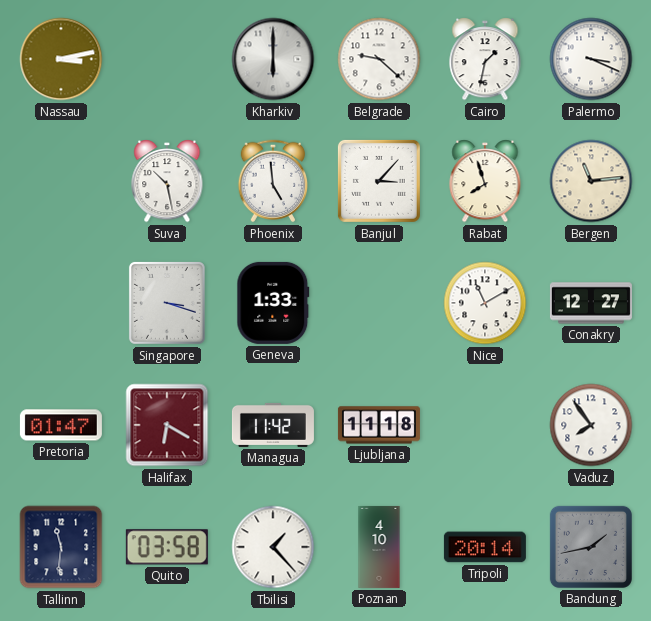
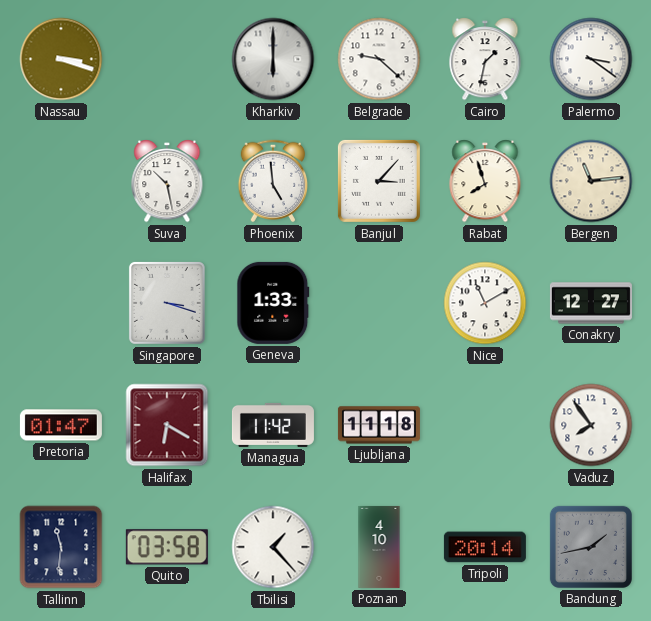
Nassau: 3:13 -> 3:18
Palermo: 3:19 -> 3:21
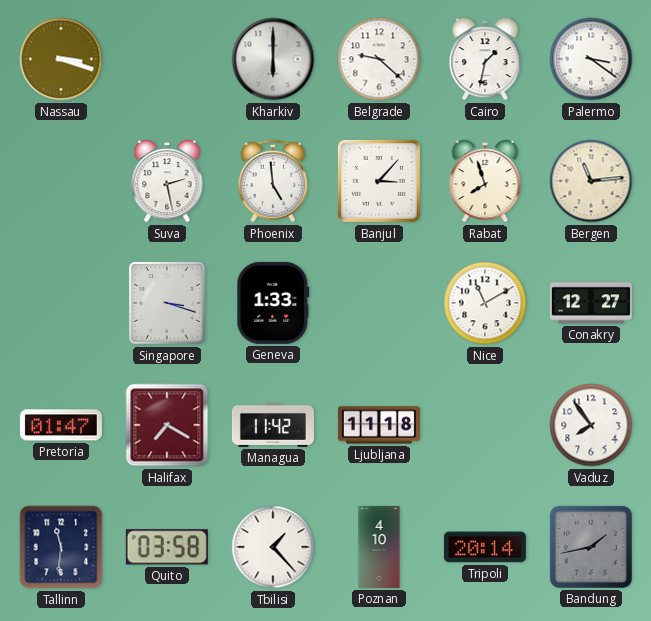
Suva: 10:28 -> 2:28
Halifax: 6:20 -> 7:20
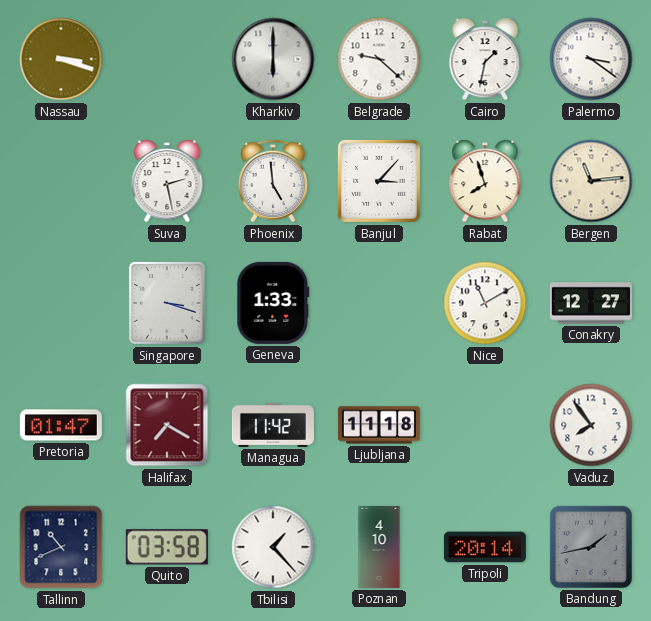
Tallinn: 11:31 -> 10:41
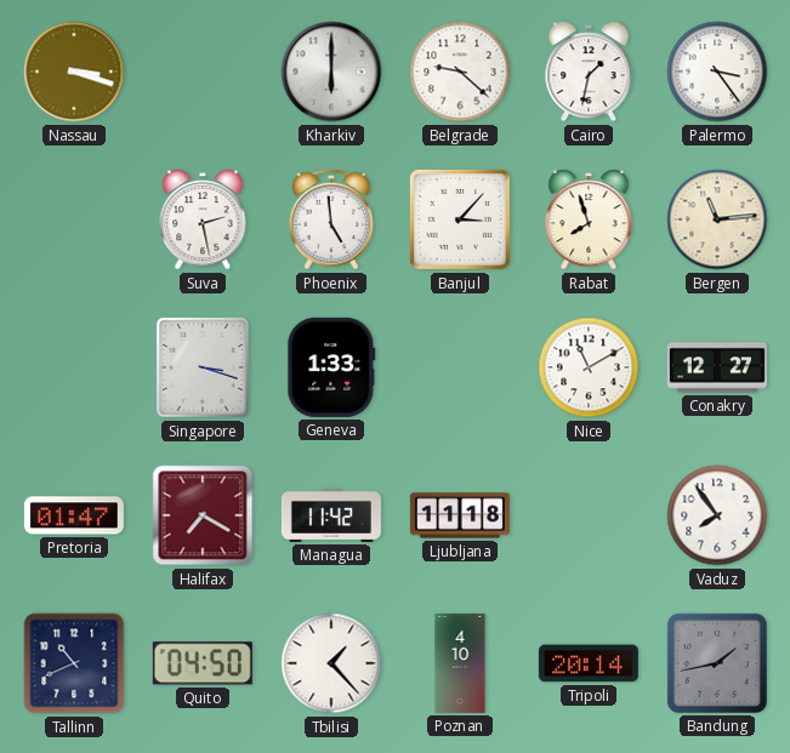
Palermo: 3:21 -> 3:24
Quito: 03:58 -> 04:50
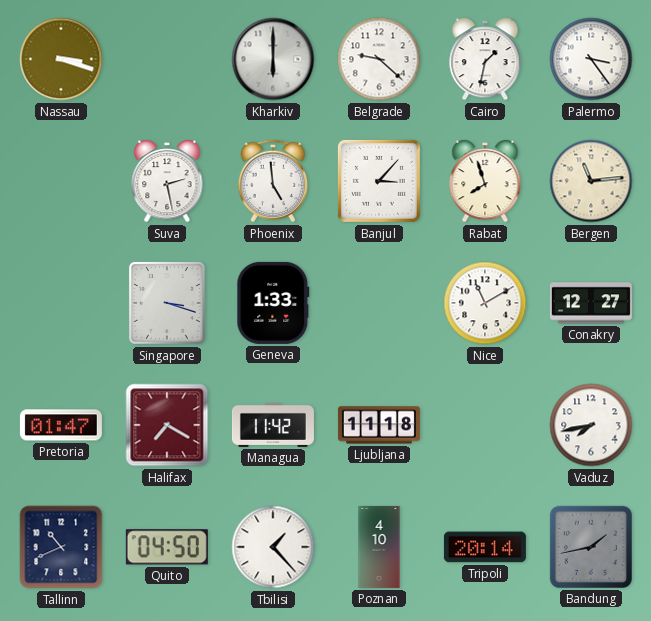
Vaduz: 7:54 -> 7:43
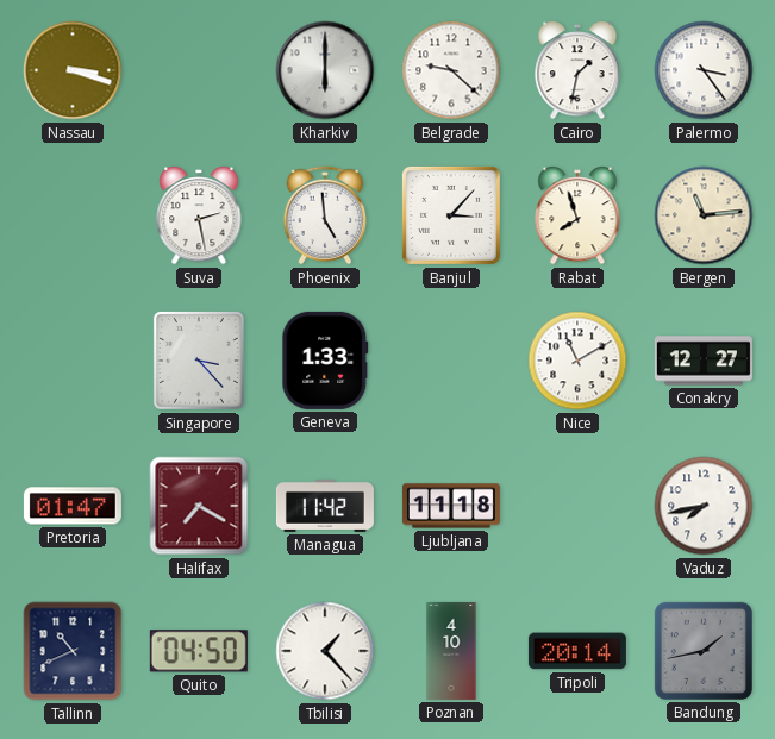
Singapore: 3:18 -> 3:23
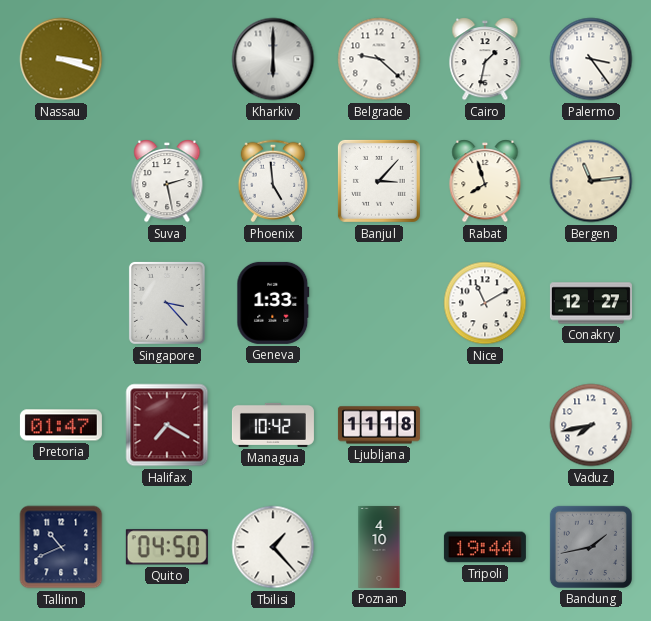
Managua: 11:42 -> 10:42
Tripoli: 20:14 -> 19:44
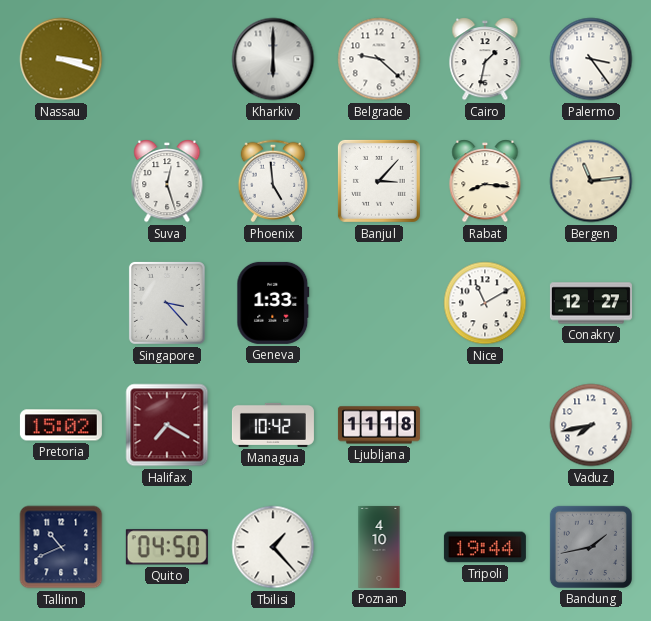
Suva: 2:28 -> 12:27
Rabat: 7:57 -> 8:16
Pretoria: 01:47 -> 15:02
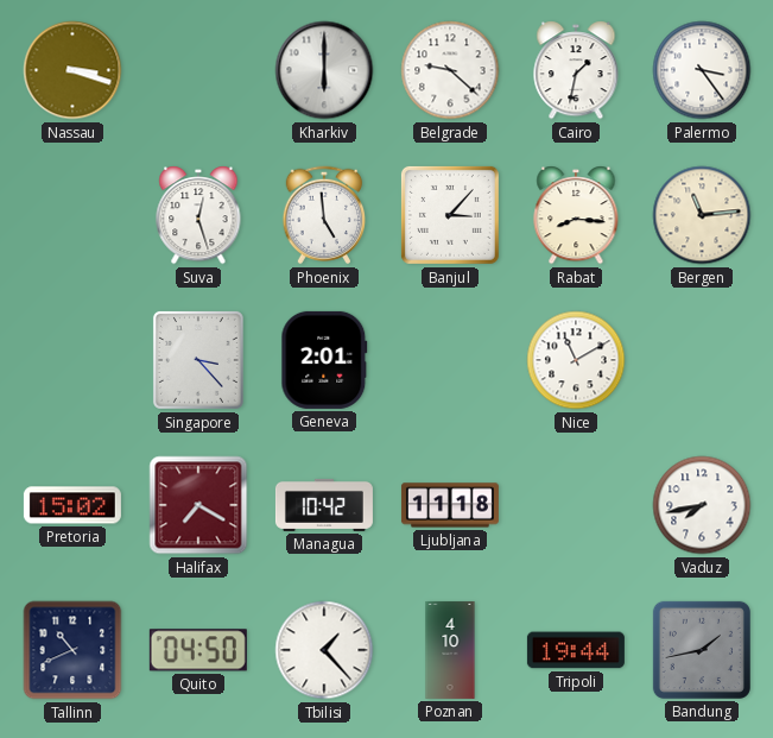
Geneva: 1:33 -> 2:01
Conakry: 12:27 -> none
